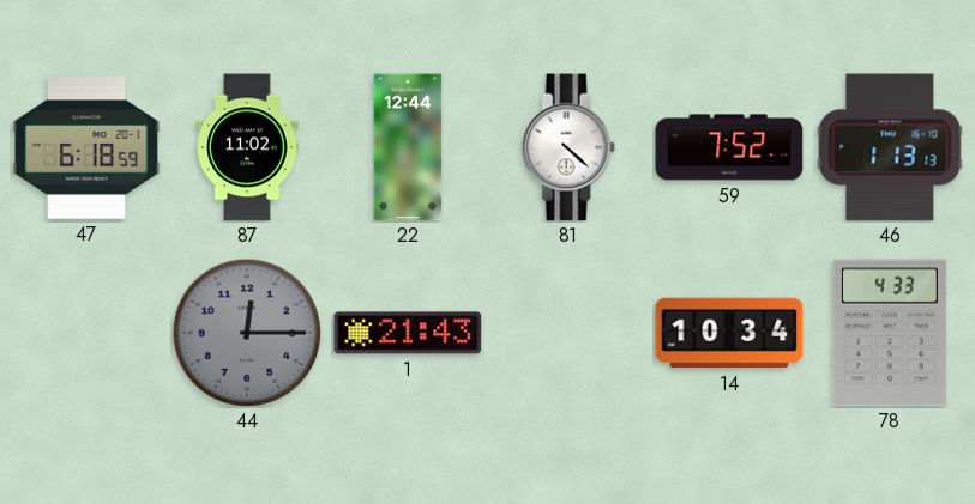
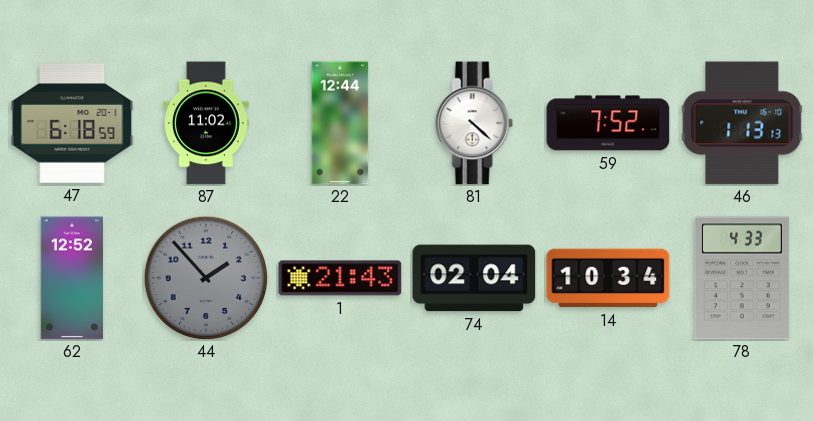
62: none -> 12:52
44: 12:15 -> 1:53
74: none -> 02:04
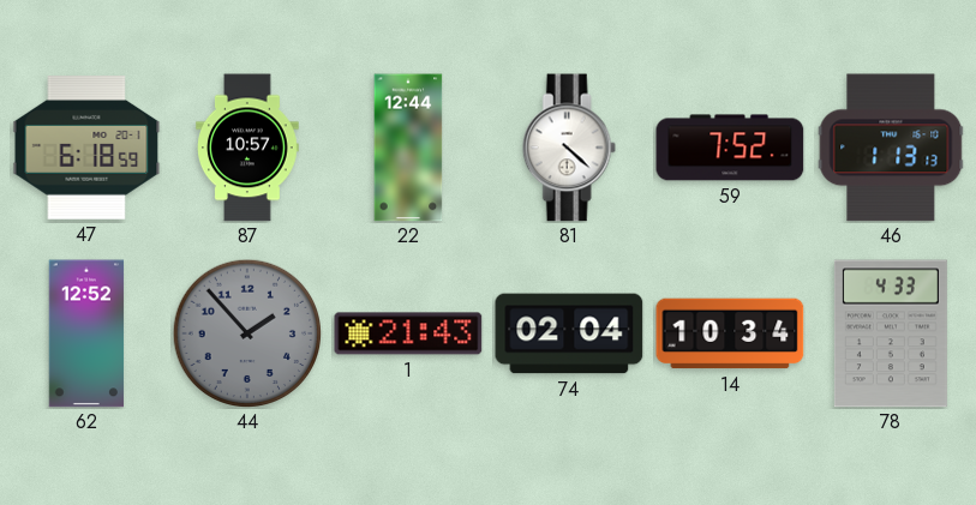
87: 11:02 -> 10:57
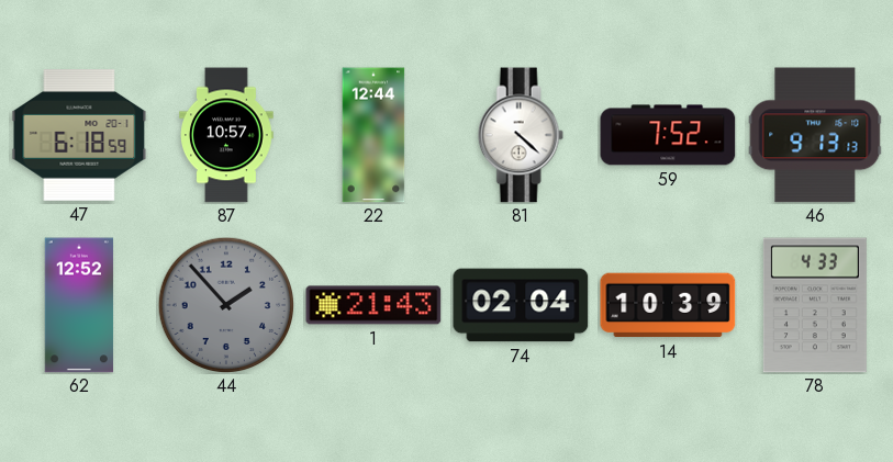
46: 1:13 -> 9:13
14: 10:34 -> 10:39
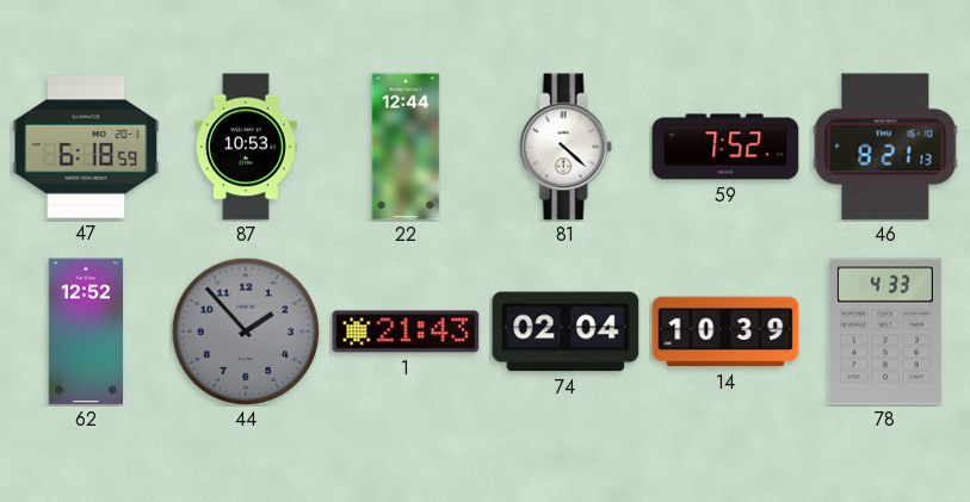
87: 10:57 -> 10:53
46: 9:13 -> 8:21
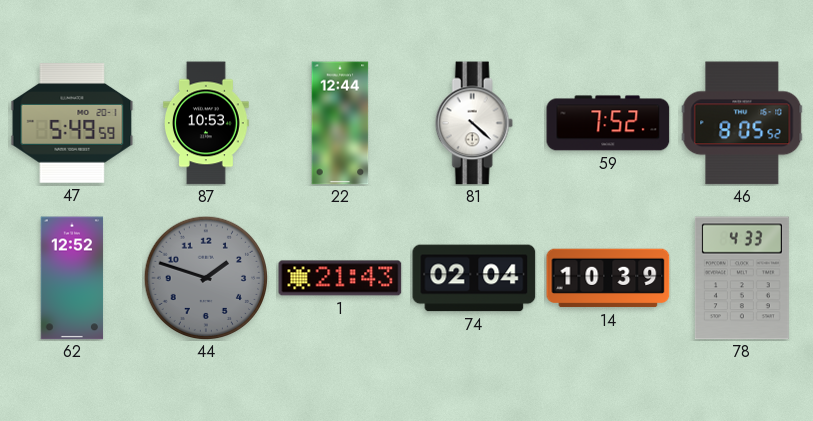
47: 6:18 -> 5:49
46: 8:21 -> 8:05
44: 1:53 -> 1:48
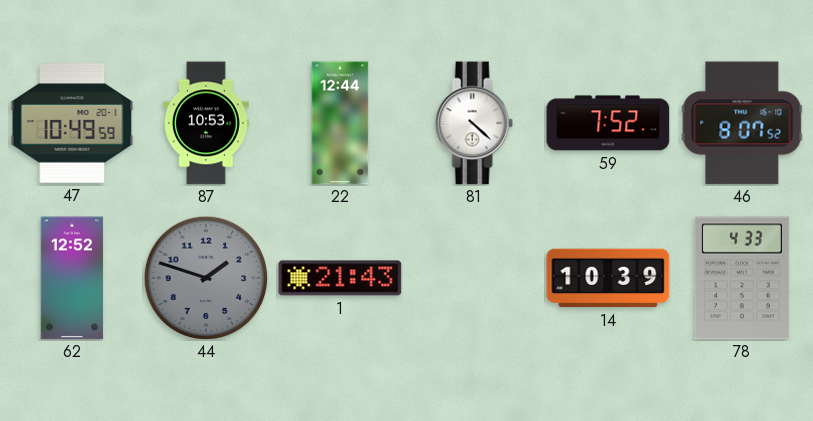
47: 5:49 -> 10:49
46: 8:05 -> 8:07
74: 02:04 -> none
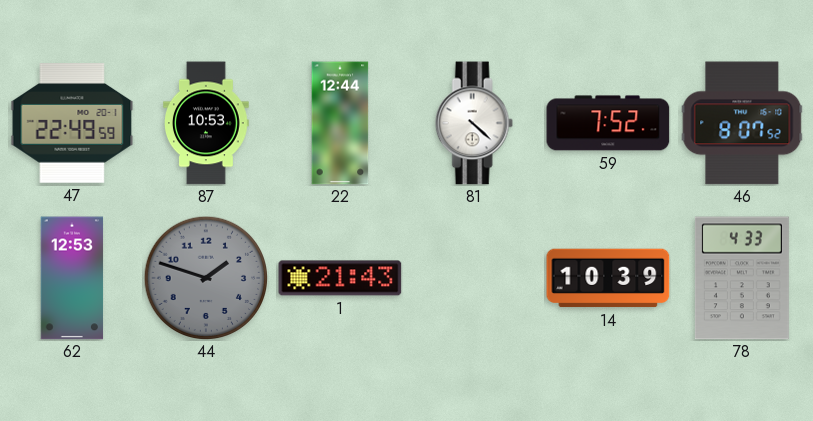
47: 10:49 -> 22:49
62: 12:52 -> 12:53
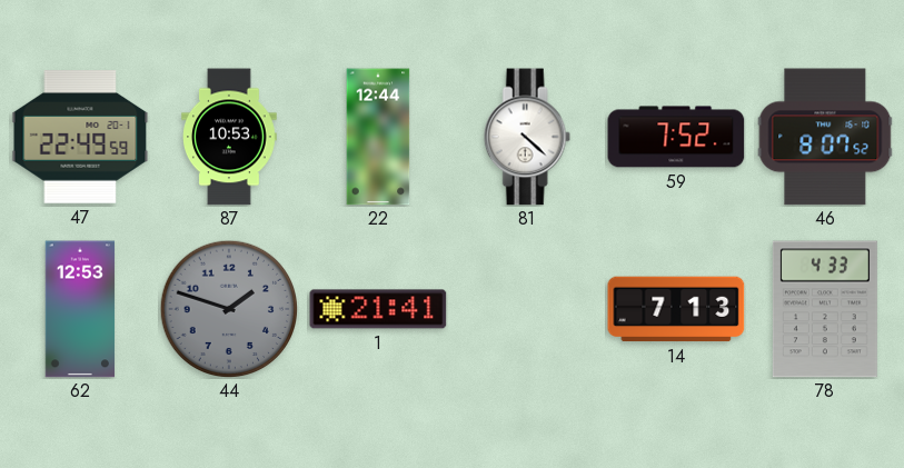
1: 21:43 -> 21:41
14: 10:39 -> 7:13
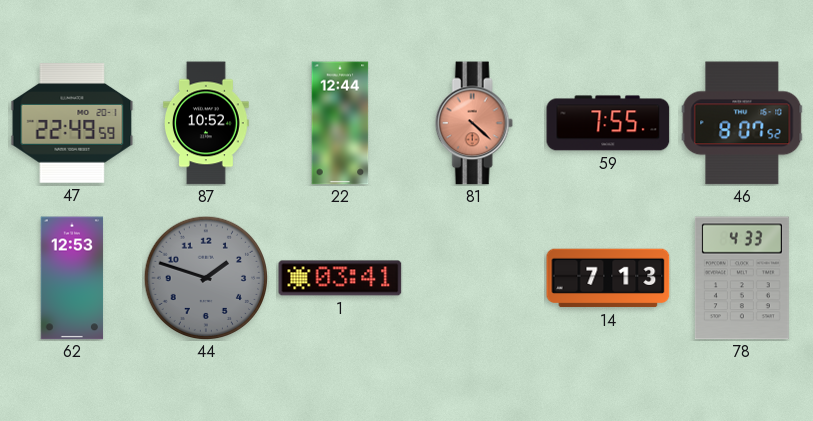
87: 10:53 -> 10:52
81 dial: white -> salmon
59: 7:52 -> 7:55
1: 21:41 -> 03:41
